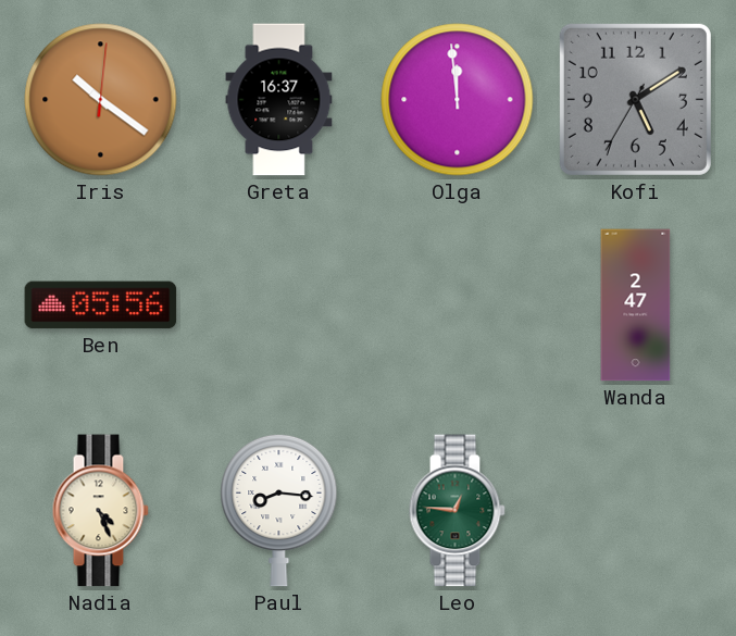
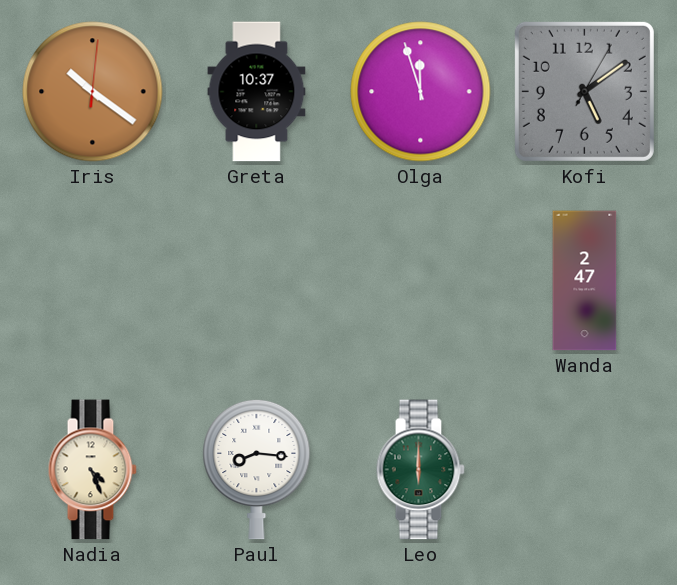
Greta: 16:37 -> 10:37
Olga: 11:59 -> 11:57
Kofi: 5:09:35 -> 5:09:05
Ben: 05:56 -> none
Leo: 12:46 -> 6:00
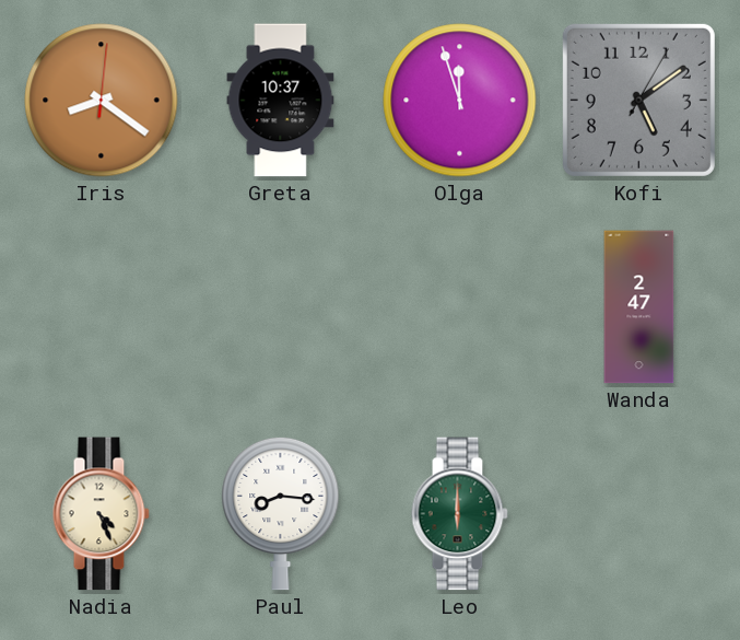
Iris: 10:21 -> 8:21
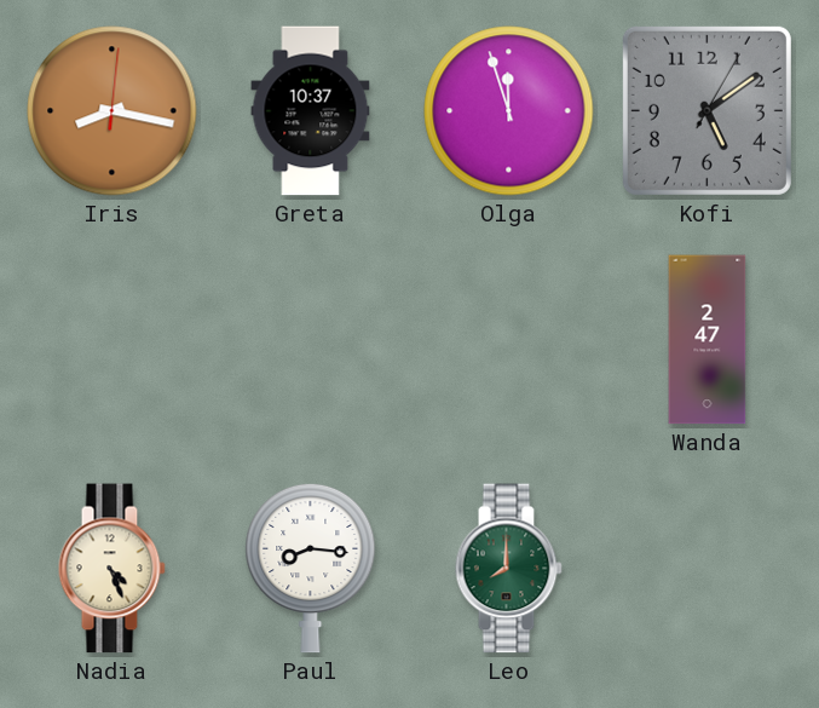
Iris: 8:21 -> 8:17
Leo: 6:00 -> 8:00
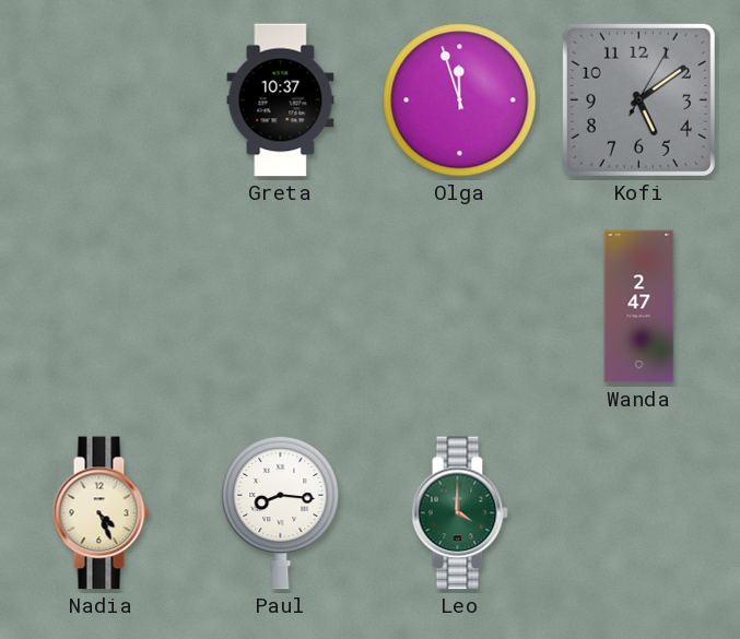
Iris: 8:17 -> none
Leo: 8:00 -> 4:00
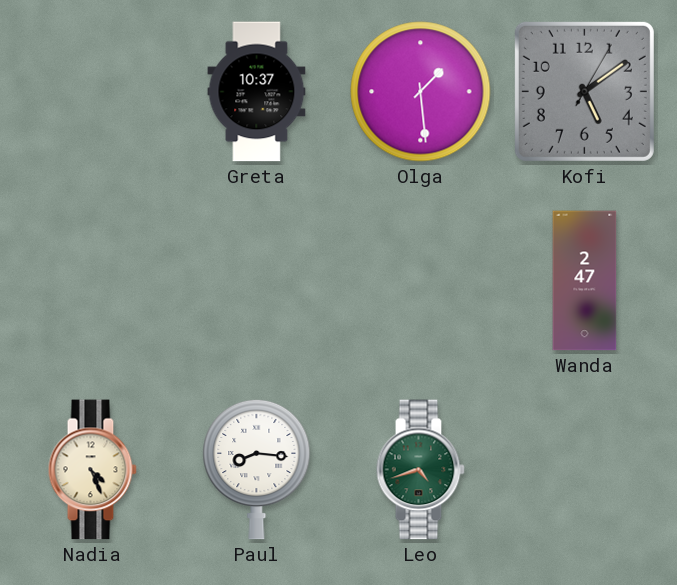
Olga: 11:57 -> 1:29
Leo: 4:00 -> 4:42
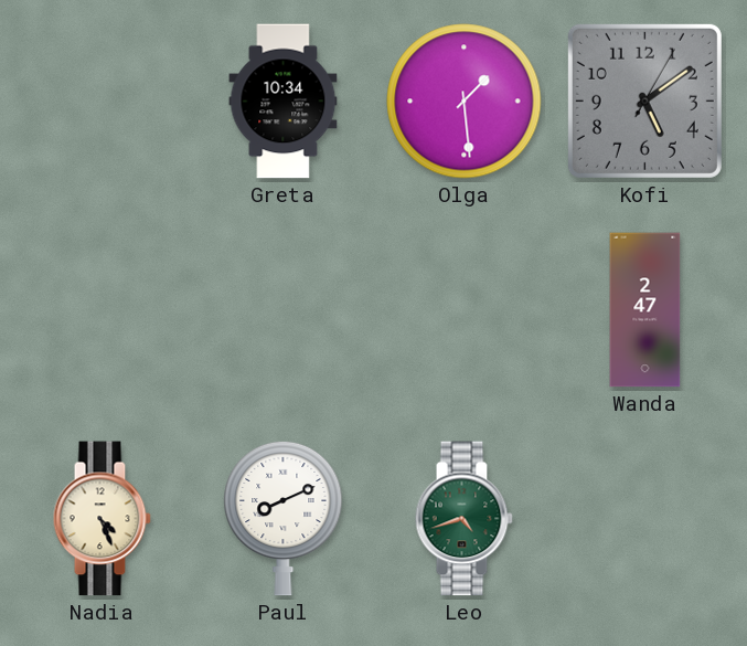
Greta: 10:37 -> 10:34
Paul: 8:16 -> 8:11
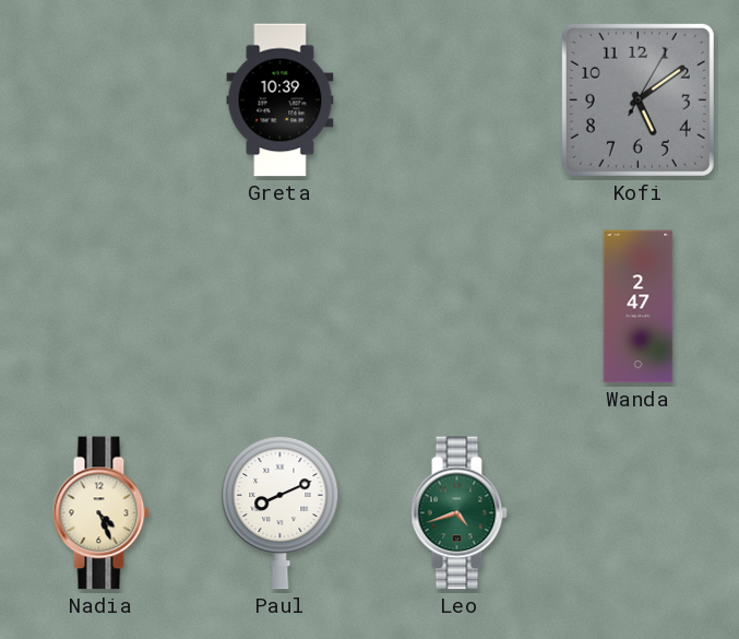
Greta: 10:34 -> 10:39
Olga: 1:29 -> none
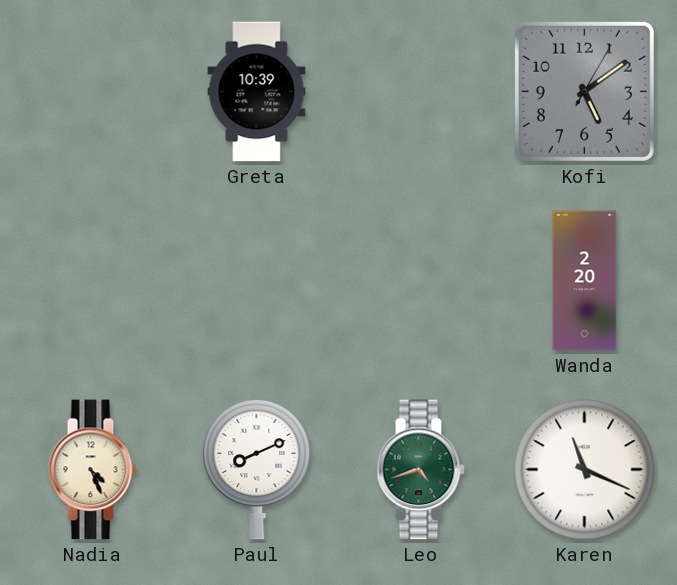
Wanda: 2:47 -> 2:20
Karen: none -> 11:19
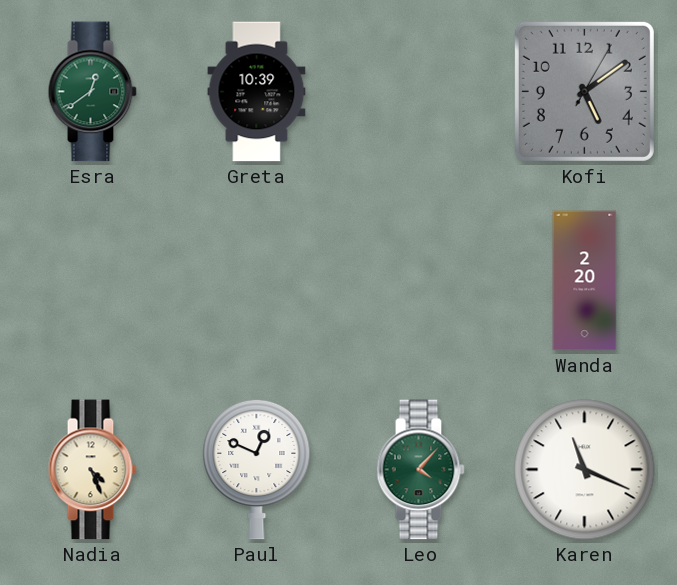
Esra: none -> 12:39
Paul: 8:11 -> 12:49
Leo: 4:42 -> 4:07
